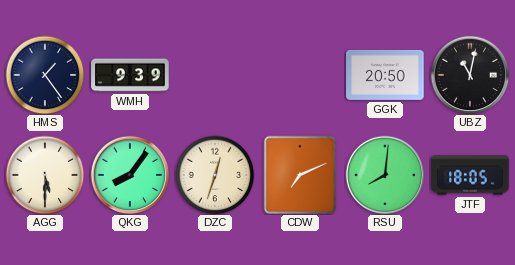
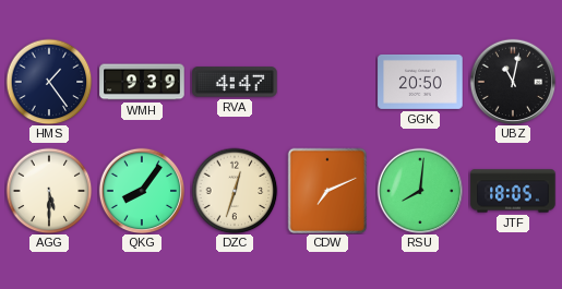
RVA: none -> 4:47
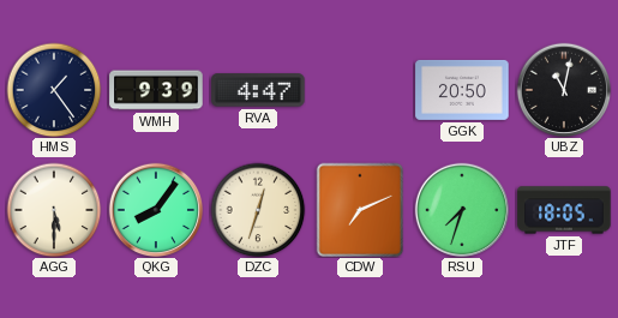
RSU: 8:01 -> 7:33
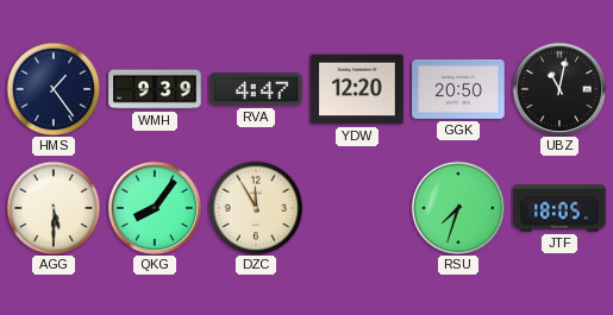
YDW: none -> 12:20
DZC: 12:33 -> 11:55
CDW: 7:11 -> none
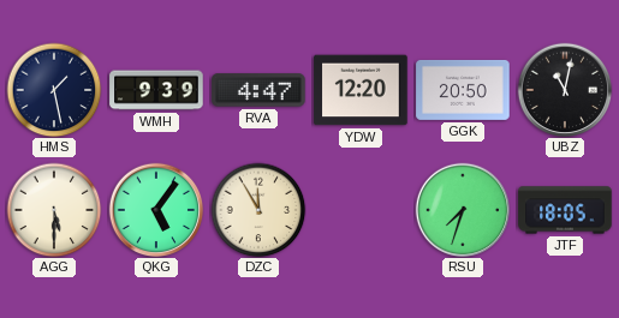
HMS: 1:24 -> 1:28
QKG: 8:06 -> 5:06
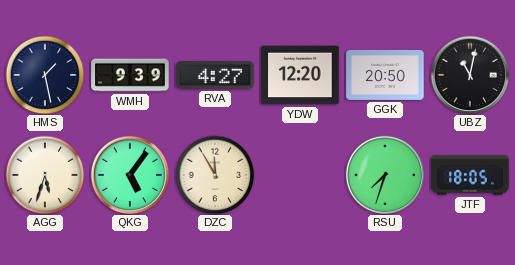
RVA: 4:47 -> 4:27
AGG: 5:30 -> 5:33
